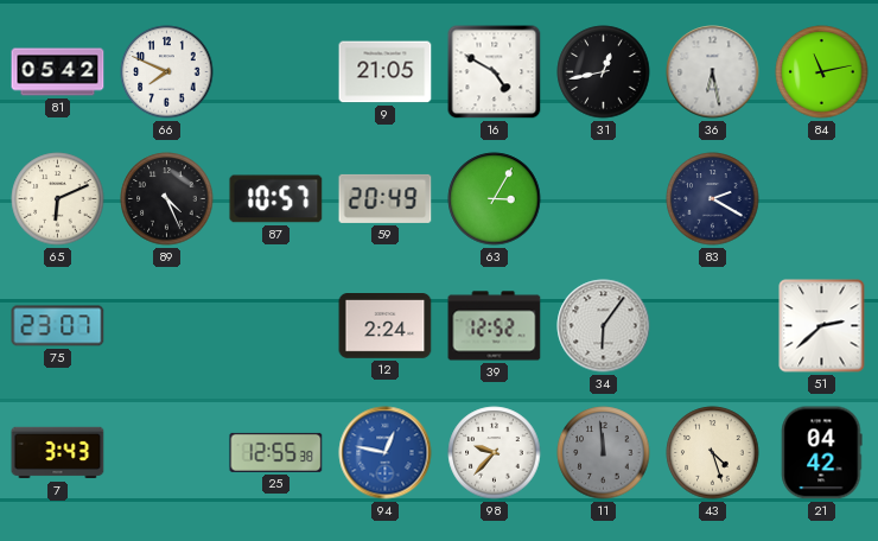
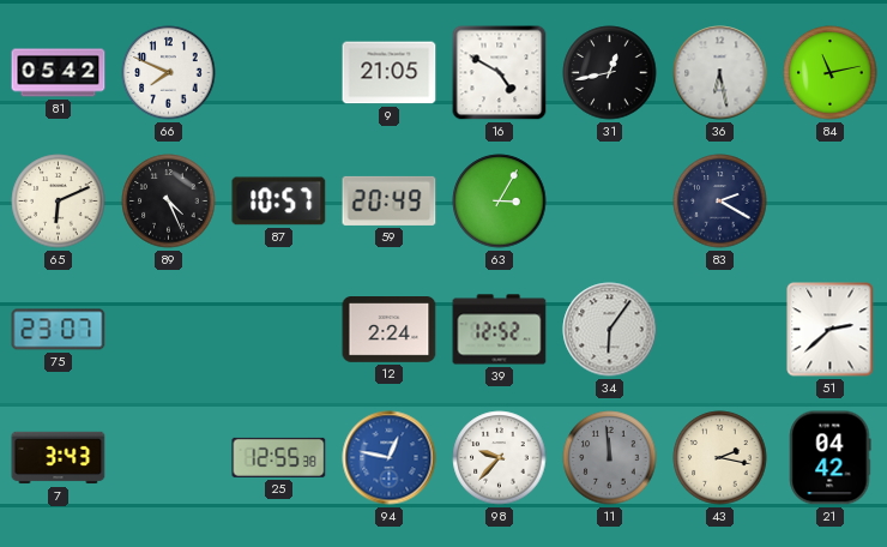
43: 4:27 -> 2:17
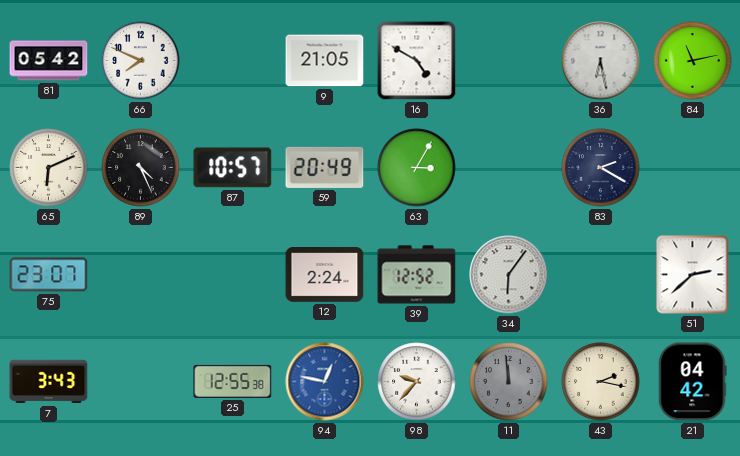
31: 12:43 -> none
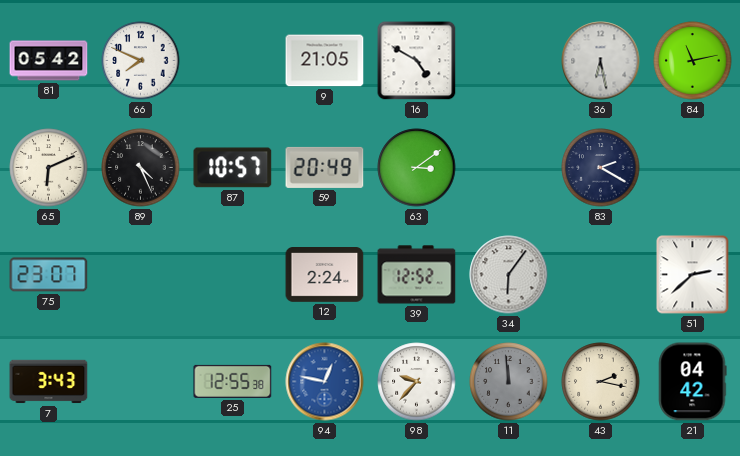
63: 3:05 -> 3:09
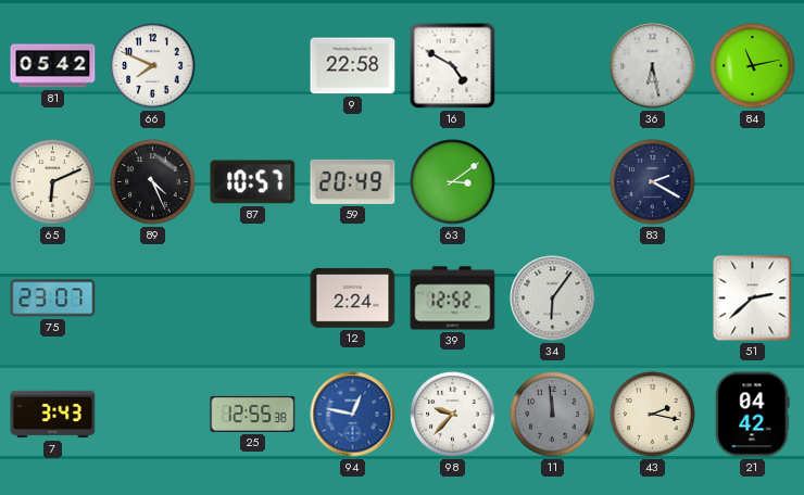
9: 21:05 -> 22:58
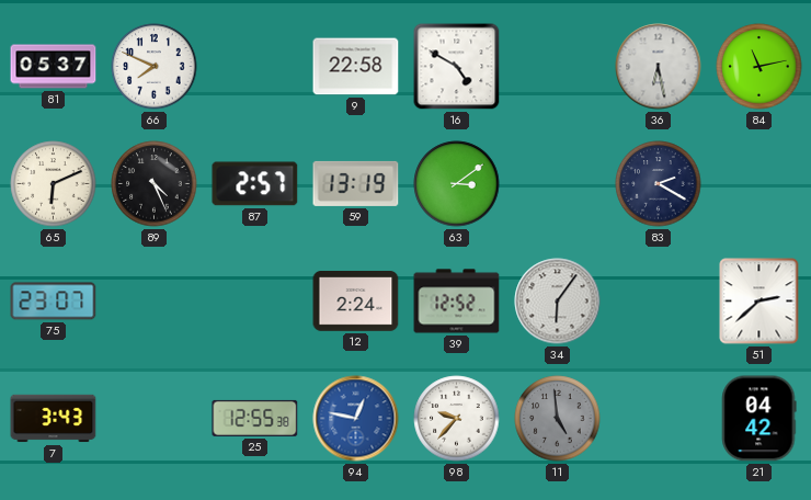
81: 05:42 -> 05:37
87: 10:57 -> 2:57
59: 20:49 -> 13:19
11: 11:59 -> 4:59
43: 2:17 -> none
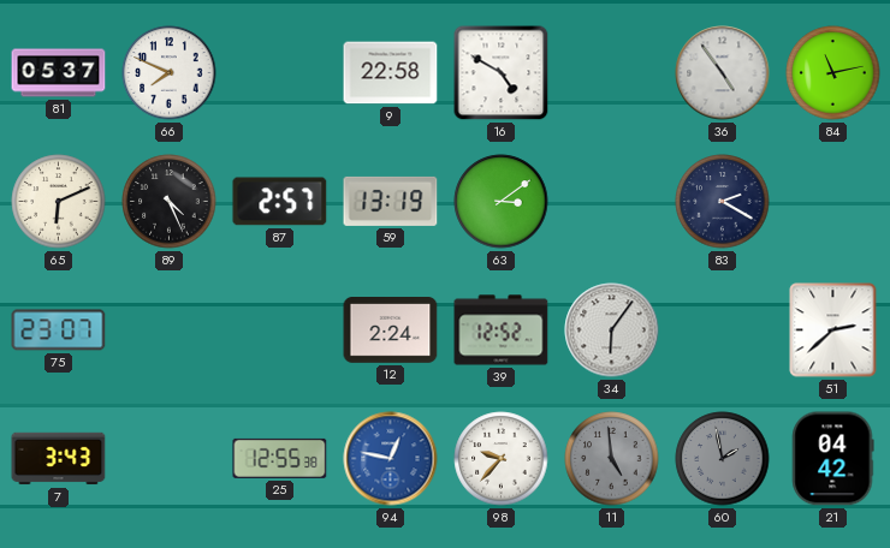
36: 6:28 -> 4:54
60: none -> 1:58
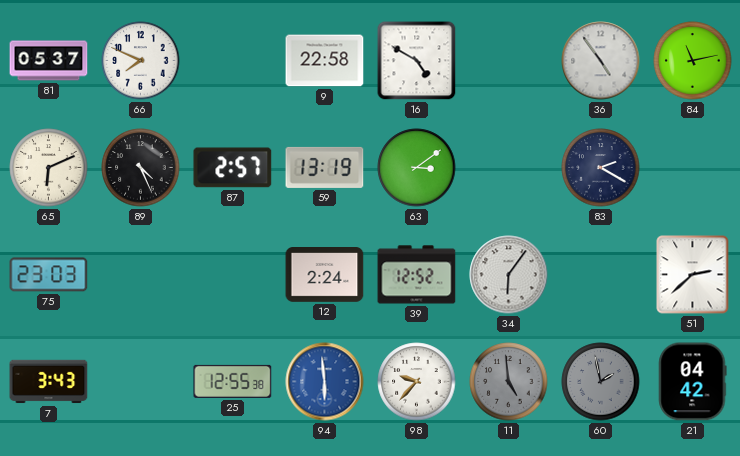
75: 23:07 -> 23:03
94: 12:47 -> 5:59
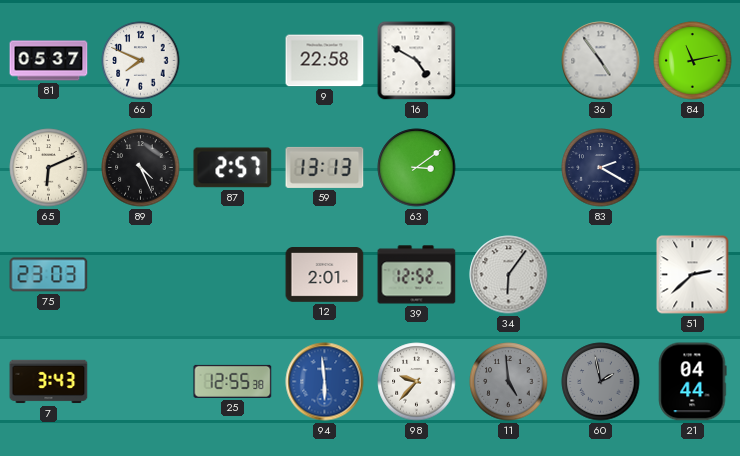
59: 13:19 -> 13:13
12: 2:24 -> 2:01
21: 04:42 -> 04:44
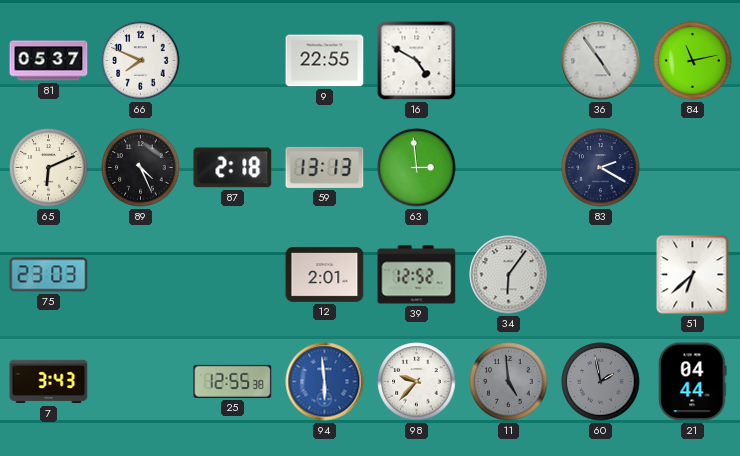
9: 22:58 -> 22:55
87: 2:57 -> 2:18
63: 3:09 -> 2:59
51: 2:38 -> 6:38
